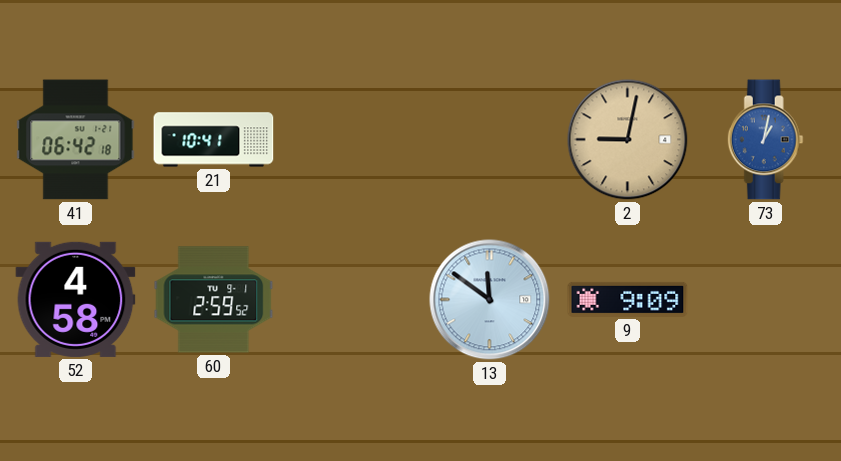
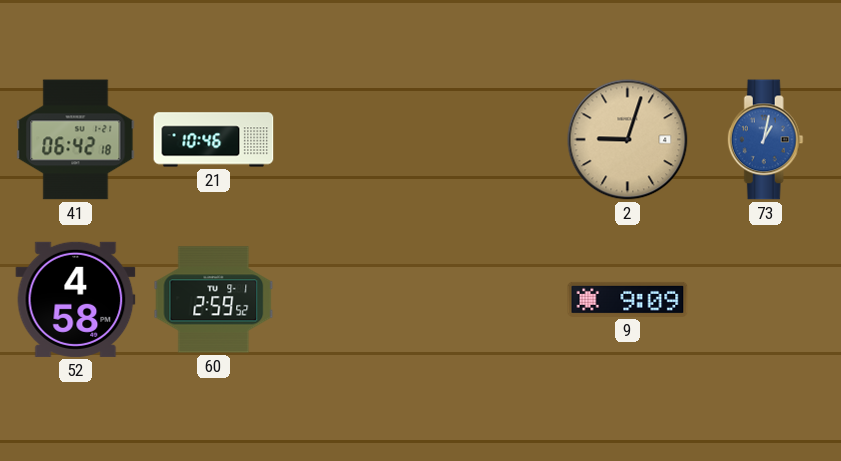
21: 10:41 -> 10:46
2: 9:02 -> 9:03
13: 11:51 -> none
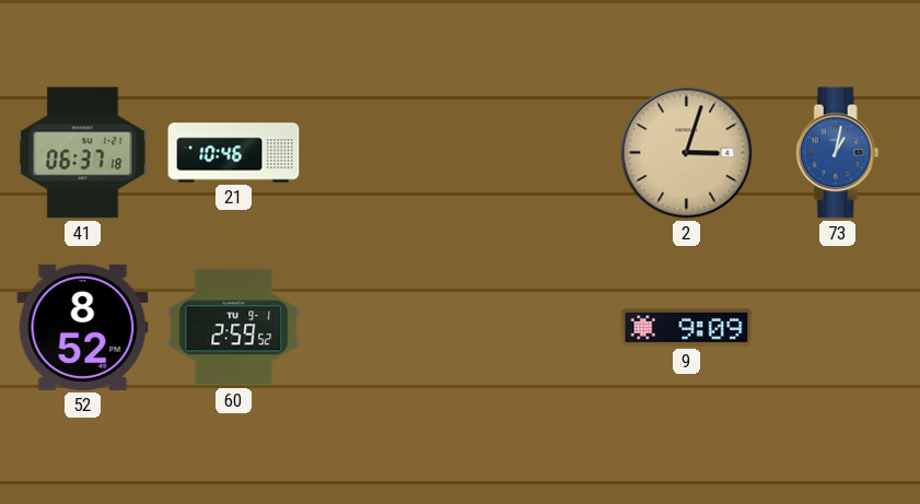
41: 06:42 -> 06:37
2: 9:03 -> 3:03
52: 4:58 -> 8:52
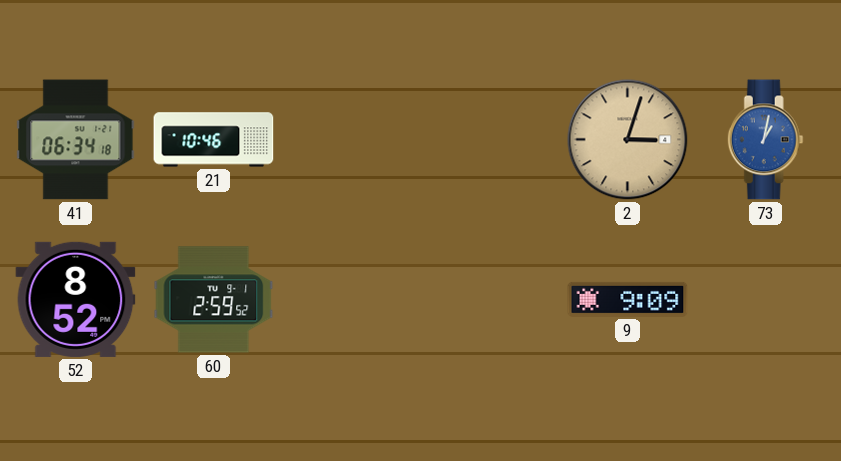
41: 06:37 -> 06:34
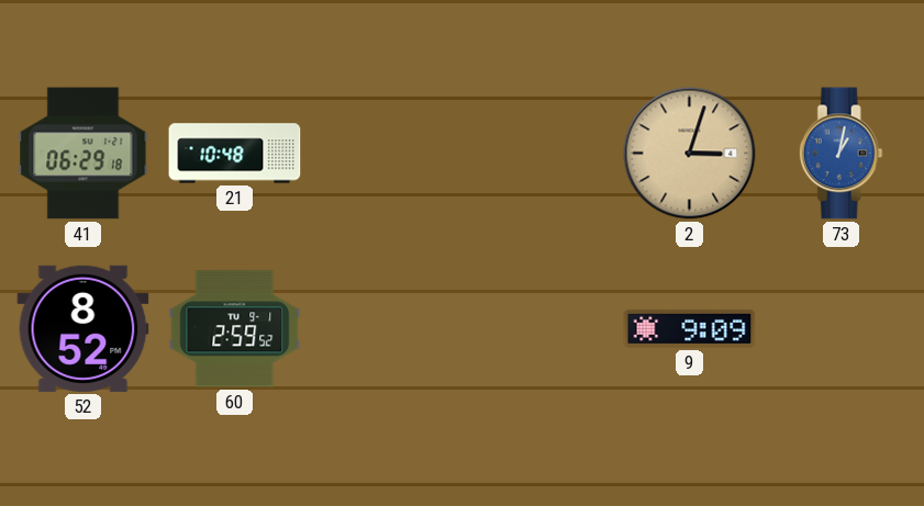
41: 06:34 -> 06:29
21: 10:46 -> 10:48
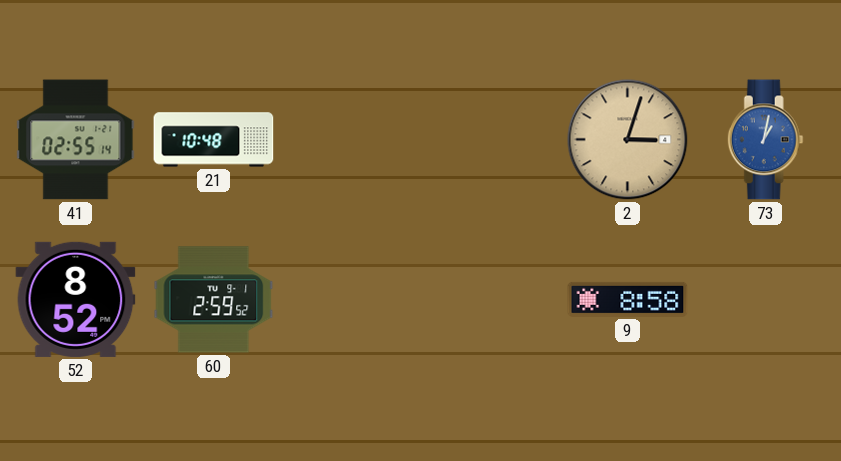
41: 06:29 -> 02:55
9: 9:09 -> 8:58
